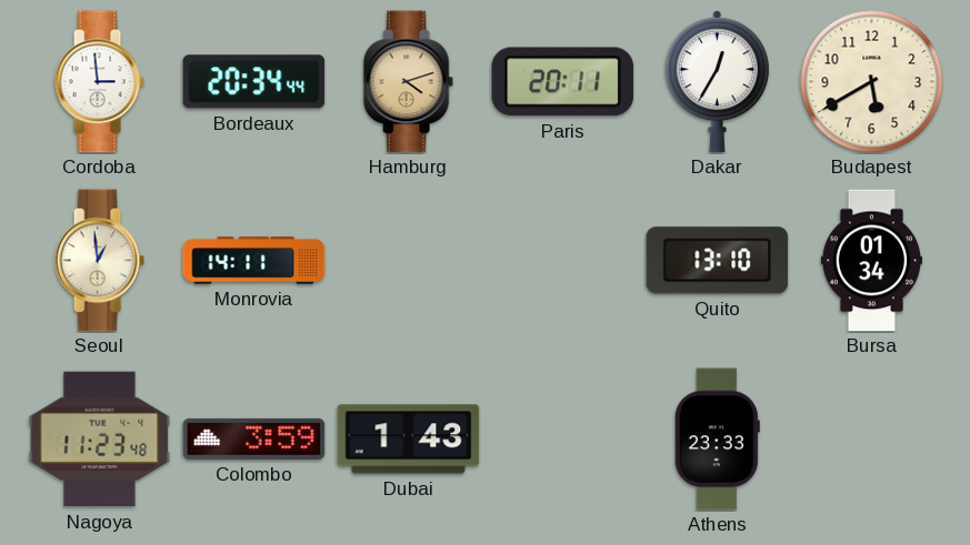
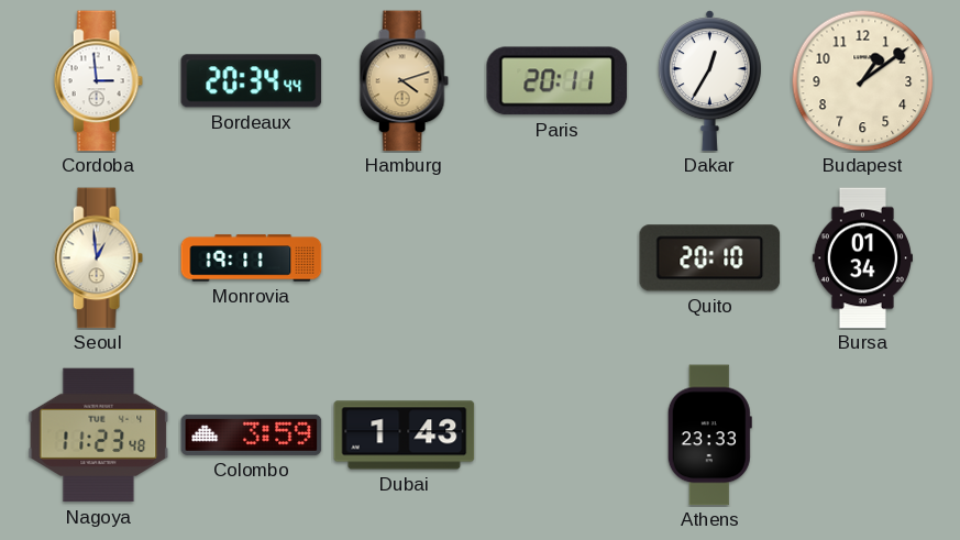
Budapest: 5:40 -> 1:09
Monrovia: 14:11 -> 19:11
Quito: 13:10 -> 20:10
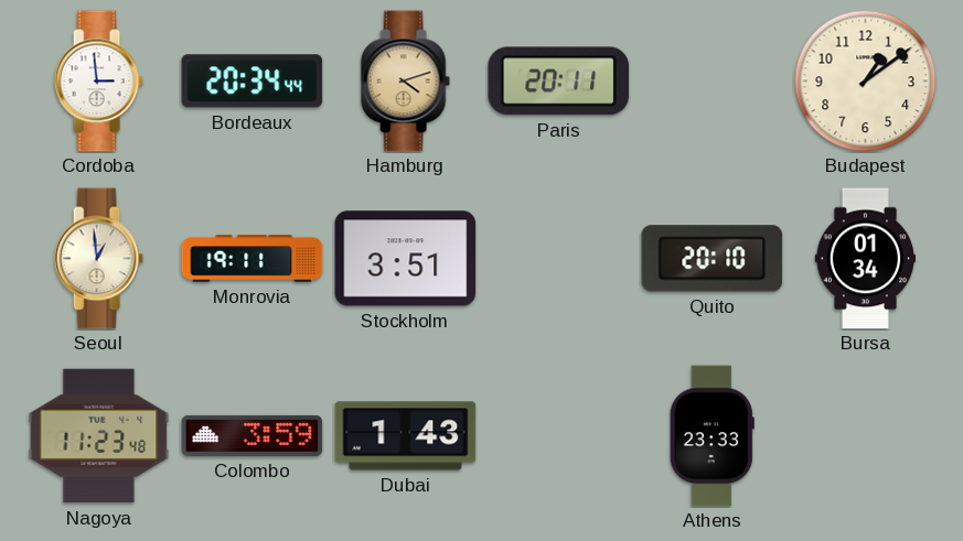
Dakar: 12:35 -> none
Stockholm: none -> 3:51
